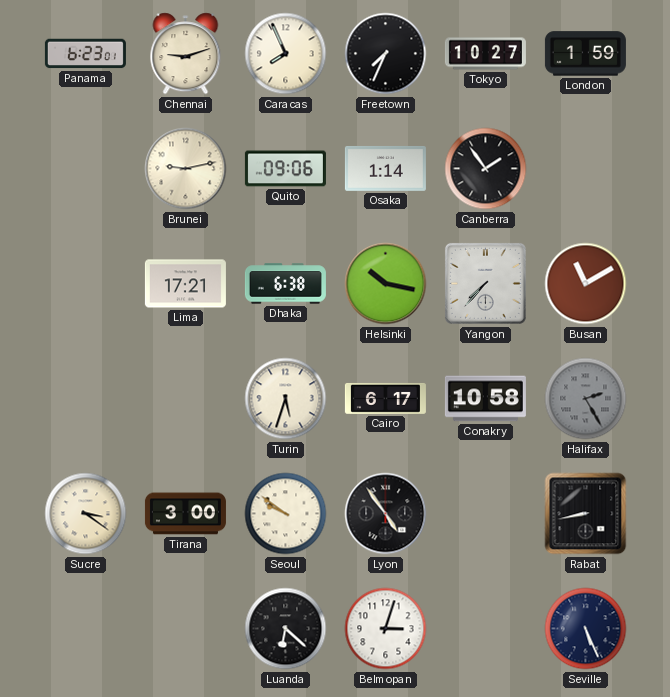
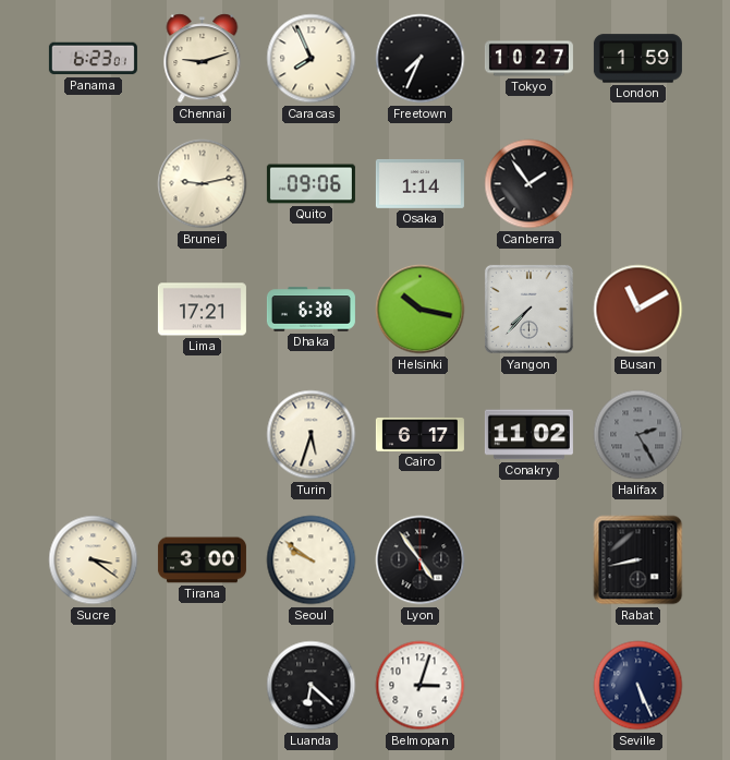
Conakry: 10:58 -> 11:02
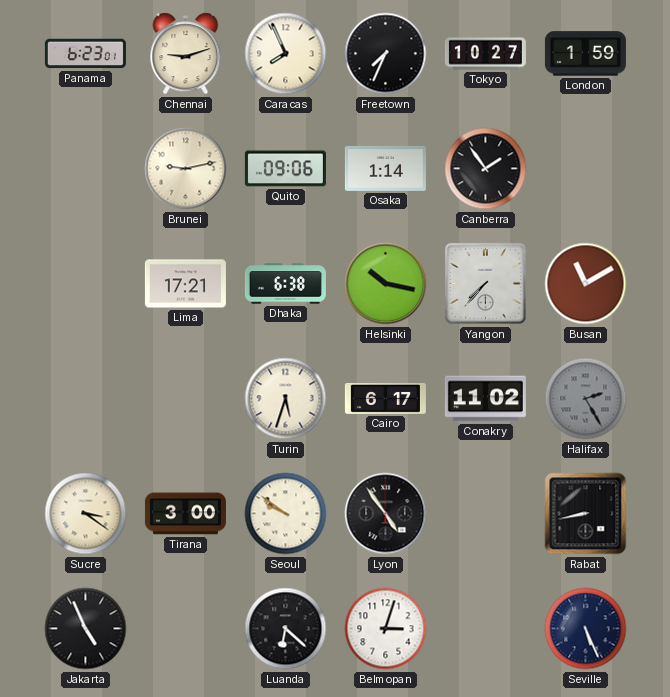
Jakarta: none -> 4:56
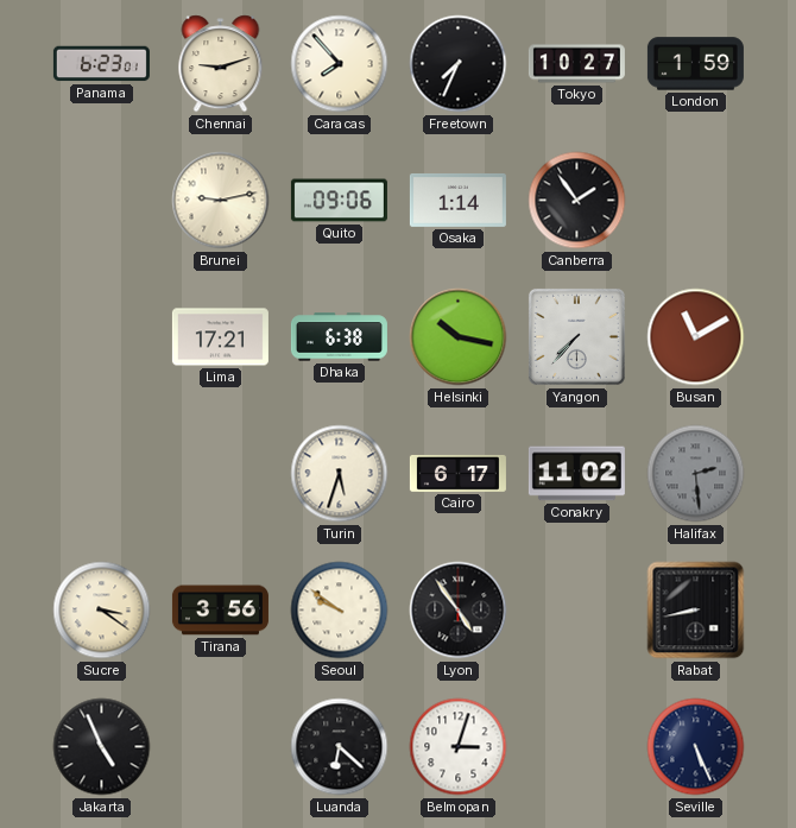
Caracas: 7:56 -> 7:53
Halifax: 2:25 -> 2:29
Tirana: 3:00 -> 3:56
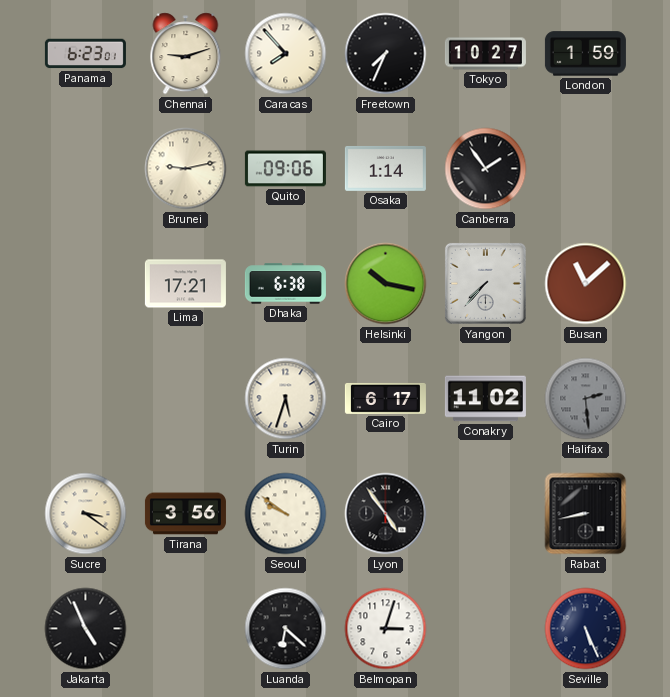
Busan: 11:10 -> 11:08
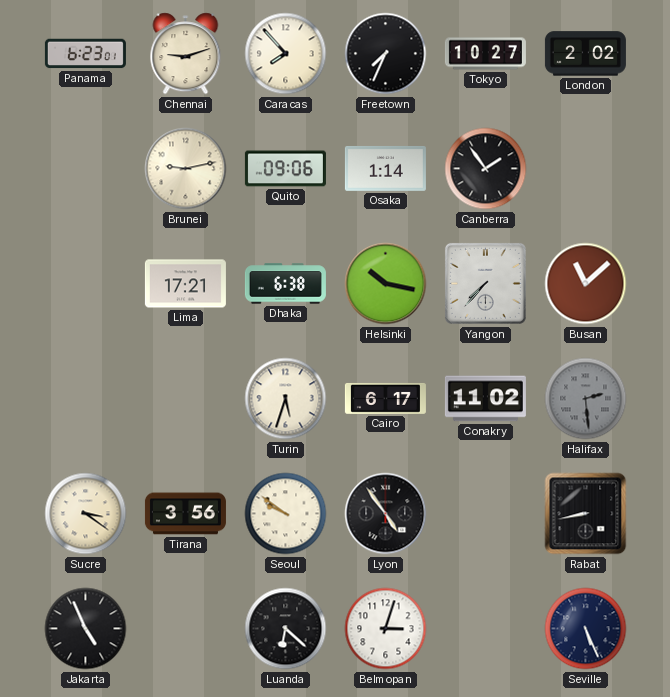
London: 1:59 -> 2:02
